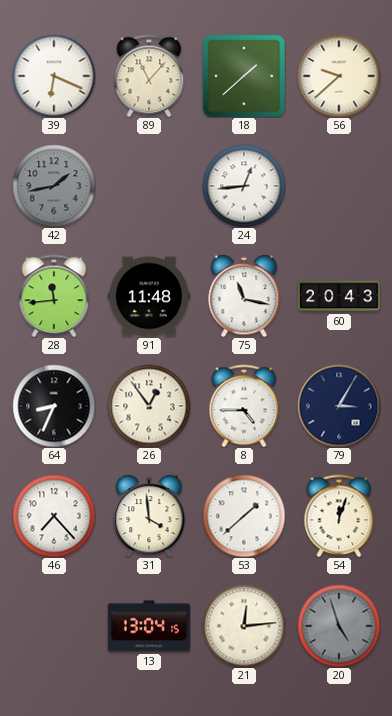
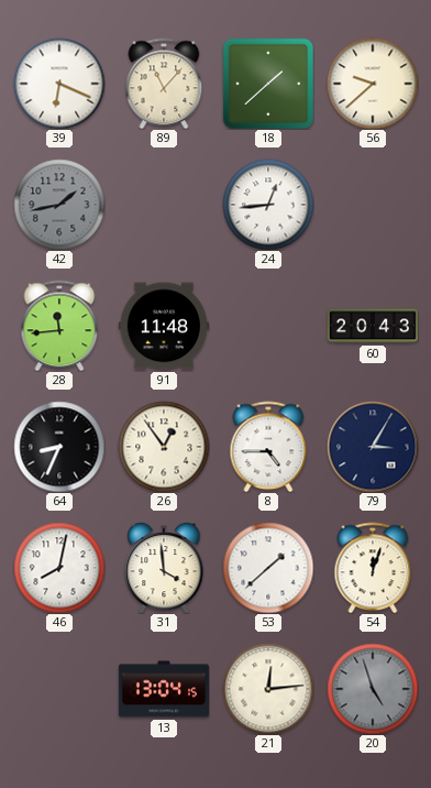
75: 11:17 -> none
46: 7:23 -> 8:02
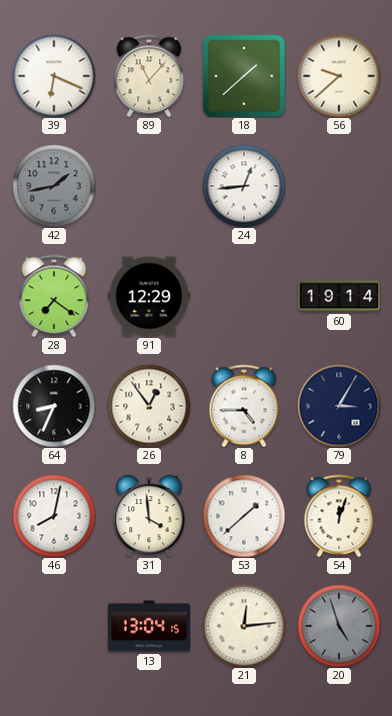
28: 11:44 -> 7:21
91: 11:48 -> 12:29
60: 20:43 -> 19:14
